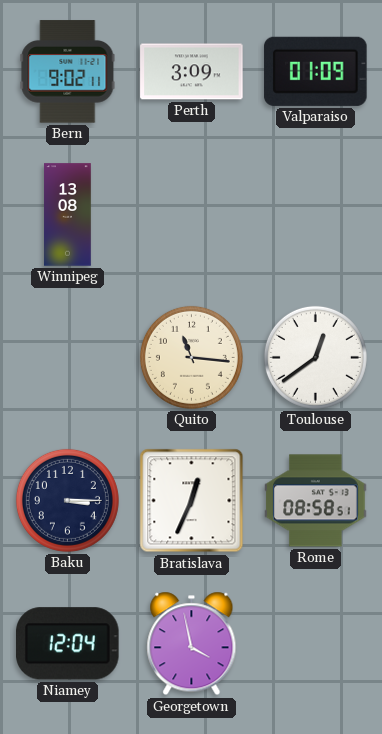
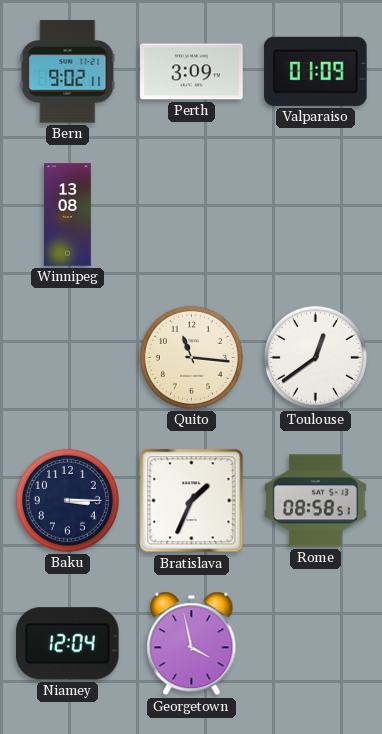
Bratislava: 12:34 -> 1:34
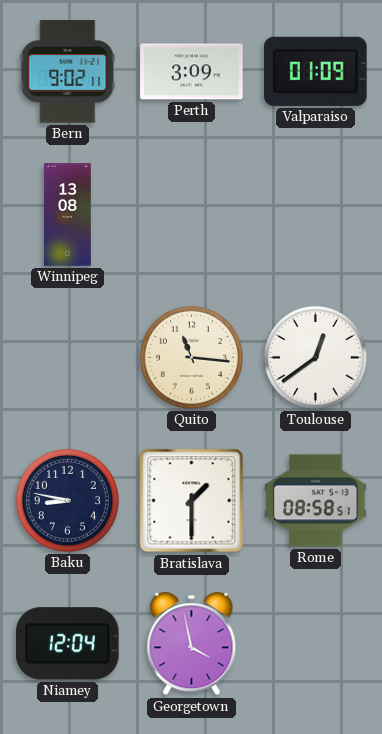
Baku: 3:15 -> 8:47
Bratislava: 1:34 -> 1:30
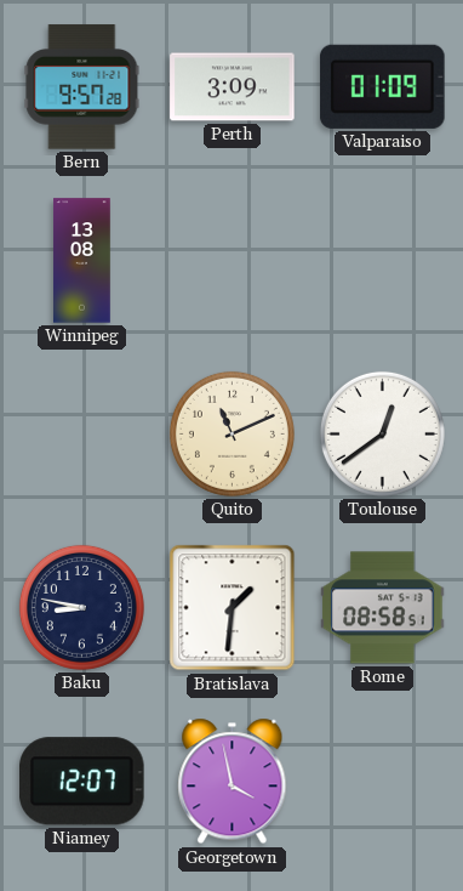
Bern: 9:02 -> 9:57
Quito: 11:16 -> 11:11
Bratislava: 1:30 -> 1:31
Niamey: 12:04 -> 12:07
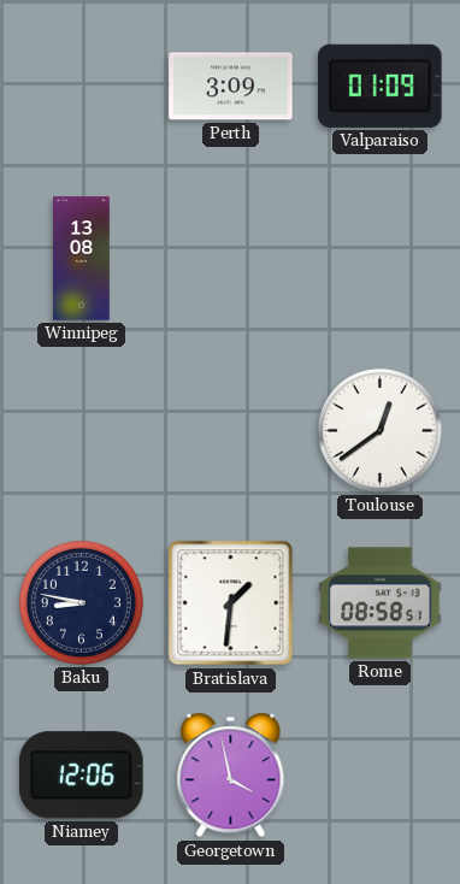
Bern: 9:57 -> none
Quito: 11:11 -> none
Niamey: 12:07 -> 12:06
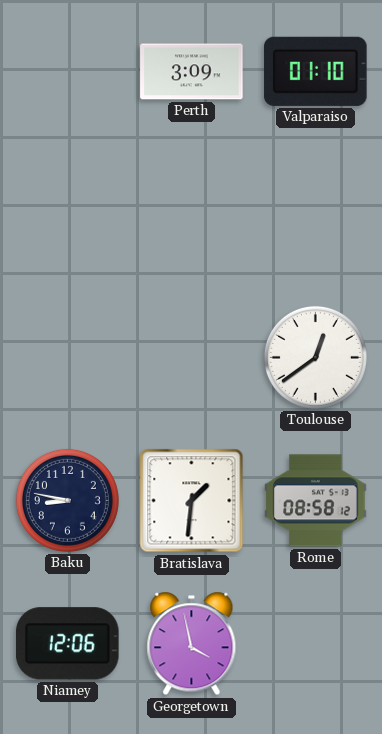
Valparaiso: 01:09 -> 01:10
Winnipeg: 13:08 -> none
Rome: 08:58:51 -> 08:58:12
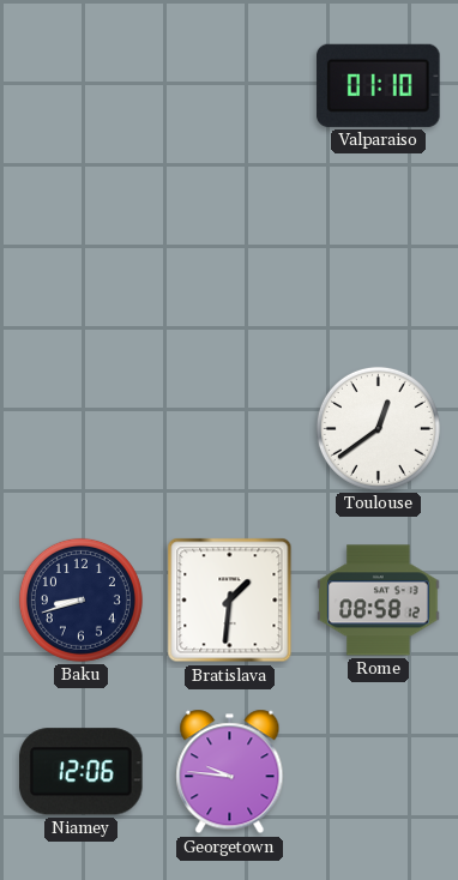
Perth: 3:09 -> none
Baku: 8:47 -> 8:42
Georgetown: 3:58 -> 9:46
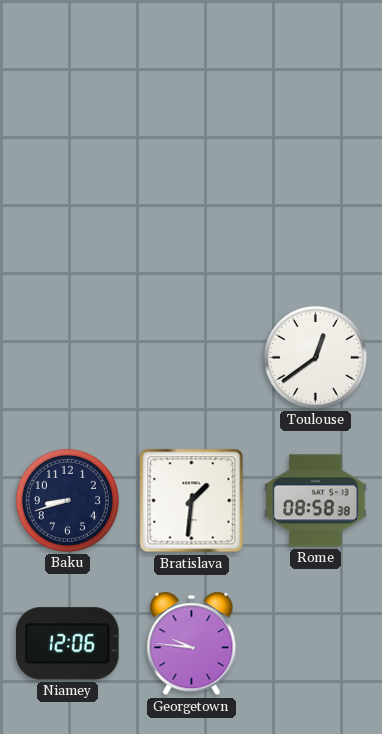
Valparaiso: 01:10 -> none
Rome: 08:58:12 -> 08:58:38
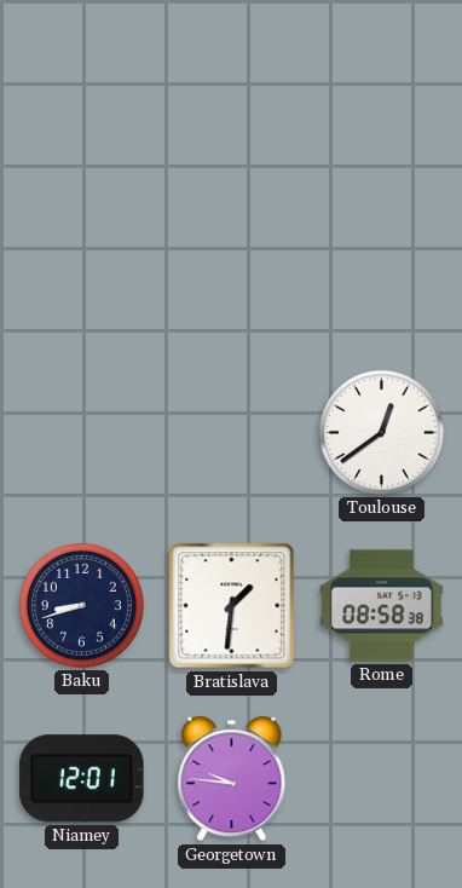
Niamey: 12:06 -> 12:01
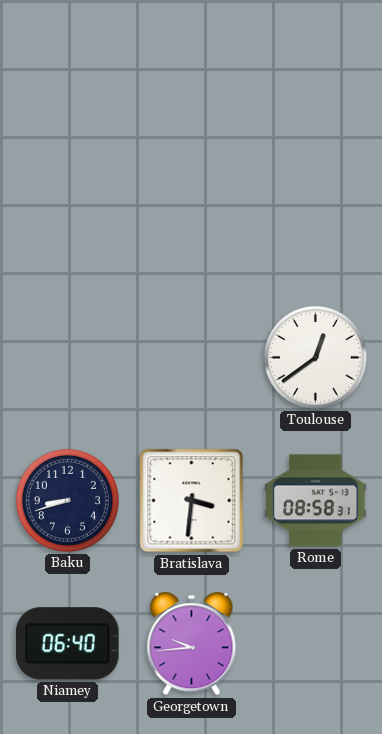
Bratislava: 1:31 -> 3:31
Rome: 08:58:38 -> 08:58:31
Niamey: 12:01 -> 06:40
Georgetown: 9:46 -> 9:44
